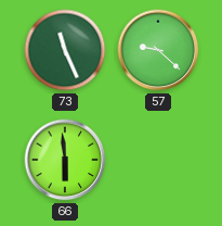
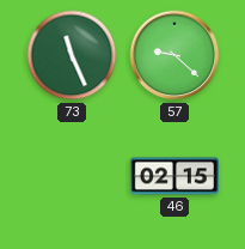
66: 5:59 -> none
46: none -> 02:15
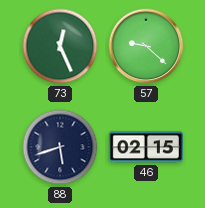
73: 11:26 -> 12:26
88: none -> 5:42
